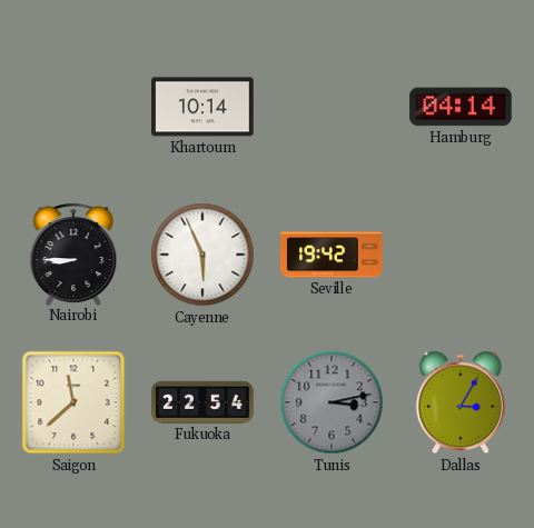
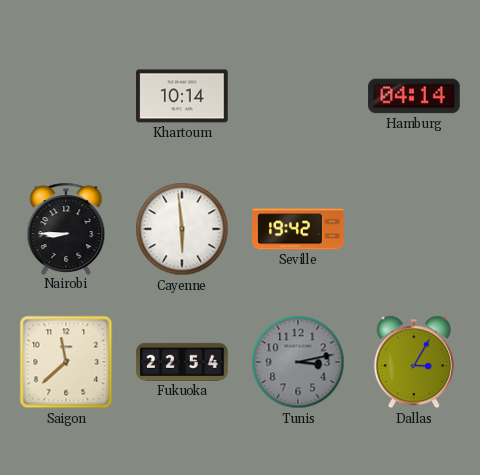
Cayenne: 5:56 -> 5:59
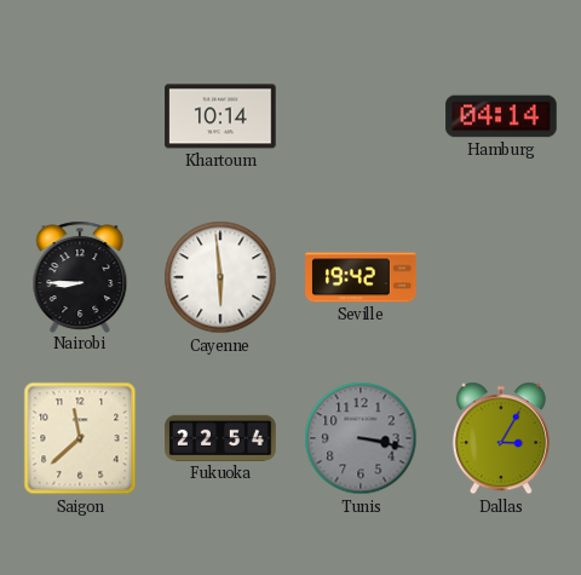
Tunis: 3:13 -> 3:17
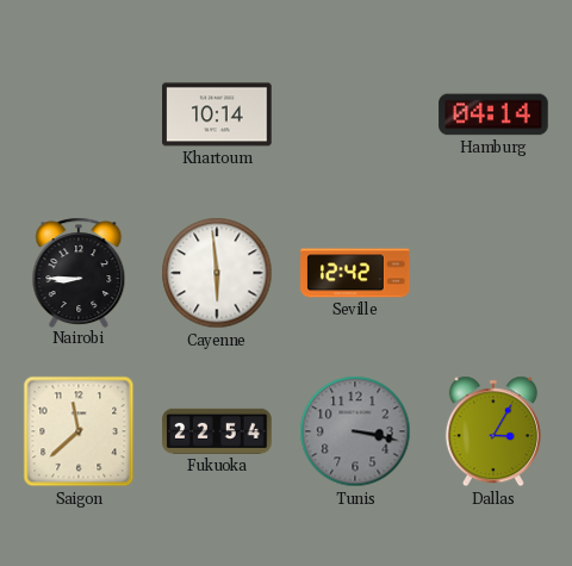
Seville: 19:42 -> 12:42
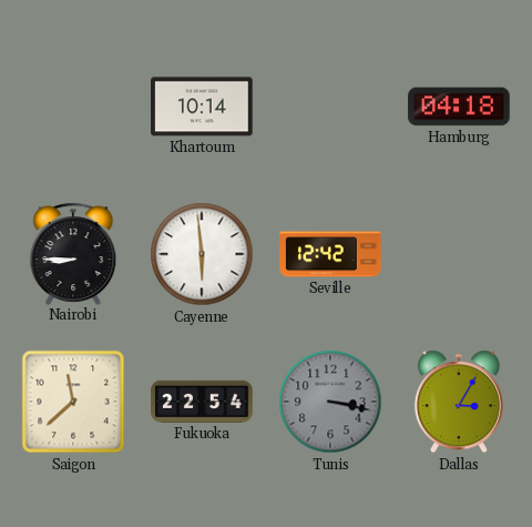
Hamburg: 04:14 -> 04:18
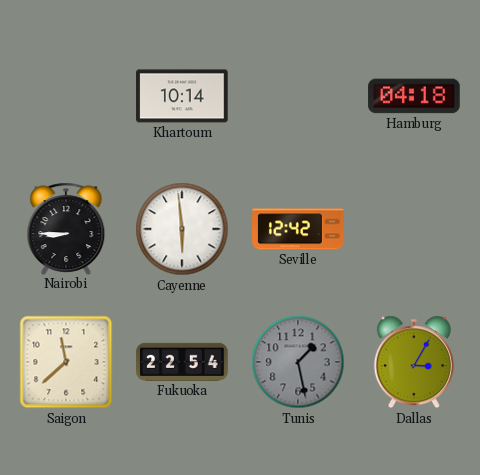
Tunis: 3:17 -> 1:28
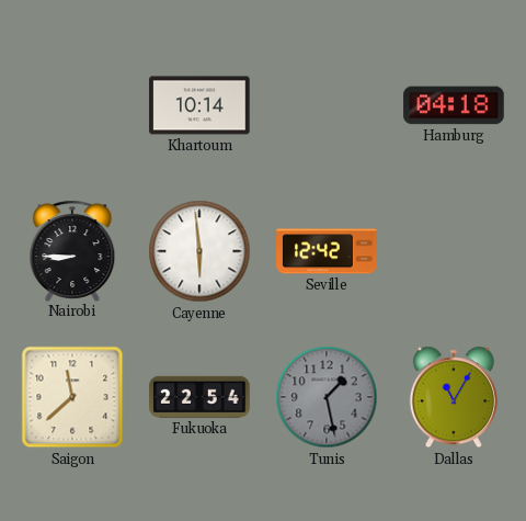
Dallas: 3:05 -> 11:05
